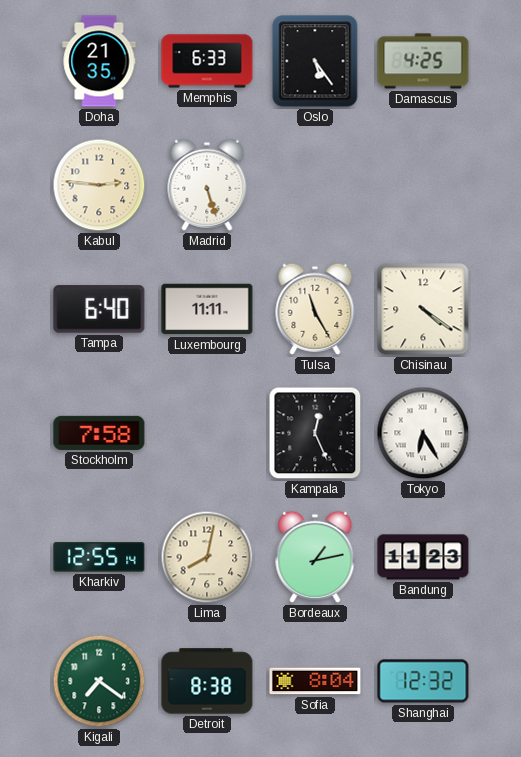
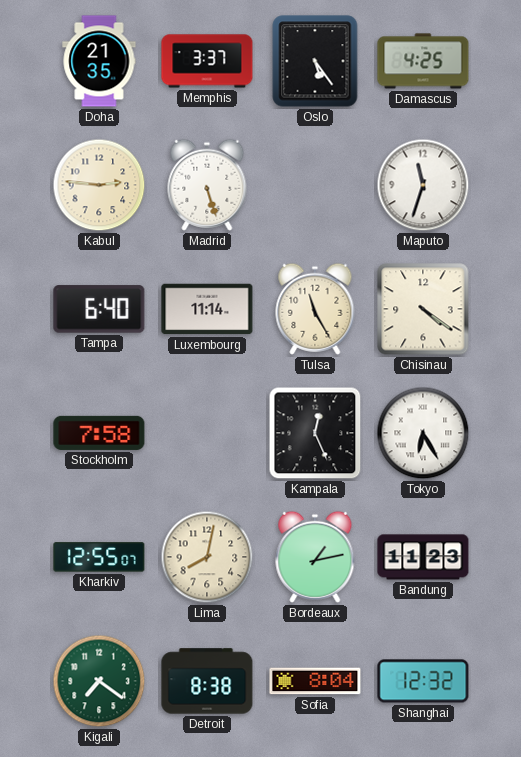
Memphis: 6:33 -> 3:37
Maputo: none -> 11:33
Luxembourg: 11:11 -> 11:14
Kharkiv: 12:55:14 -> 12:55:07
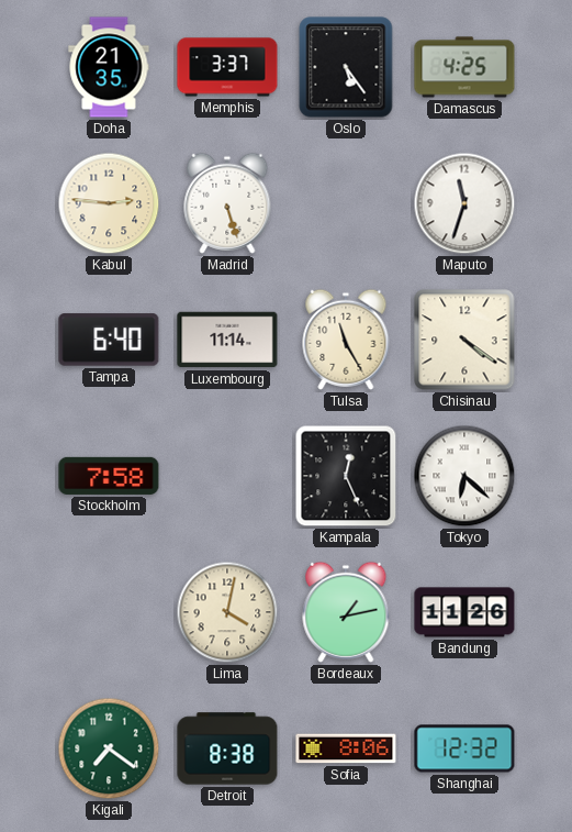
Tokyo: 6:25 -> 6:22
Kharkiv: 12:55 -> none
Lima: 8:02 -> 4:02
Bandung: 11:23 -> 11:26
Sofia: 8:04 -> 8:06
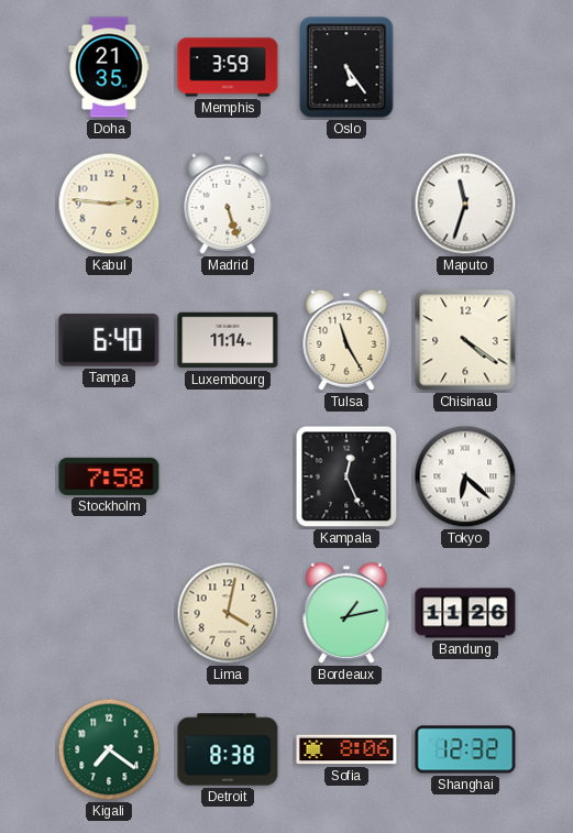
Memphis: 3:37 -> 3:59
Damascus: 4:25 -> none
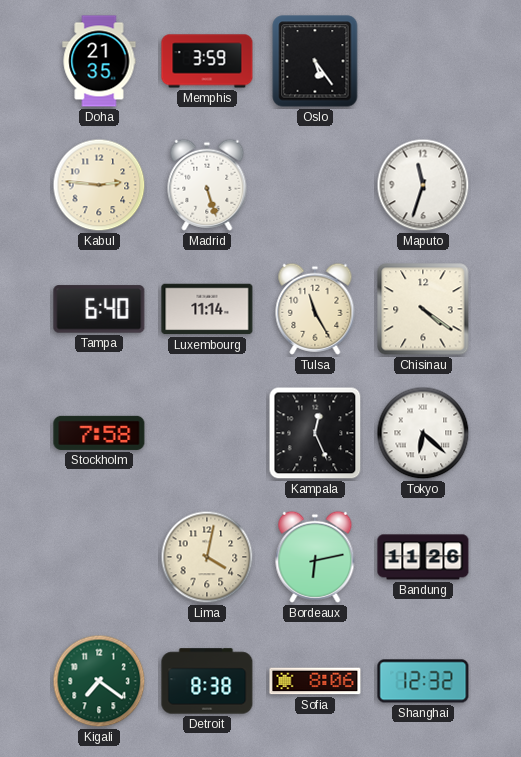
Bordeaux: 1:13 -> 6:13
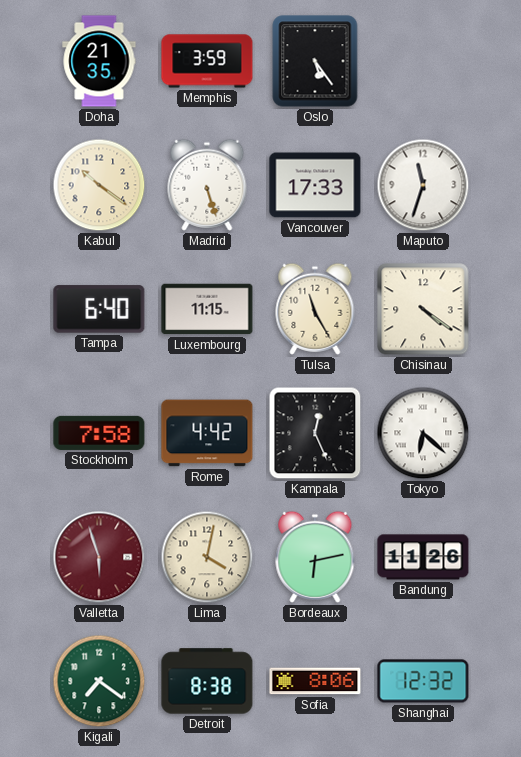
Kabul: 2:46 -> 10:21
Vancouver: none -> 17:33
Luxembourg: 11:14 -> 11:15
Rome: none -> 4:42
Valletta: none -> 5:57
